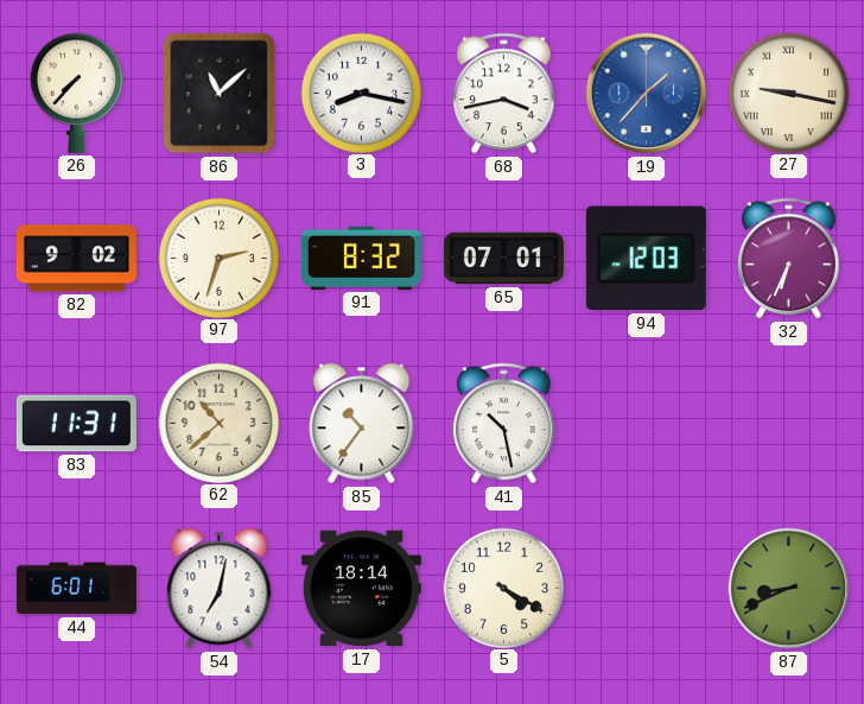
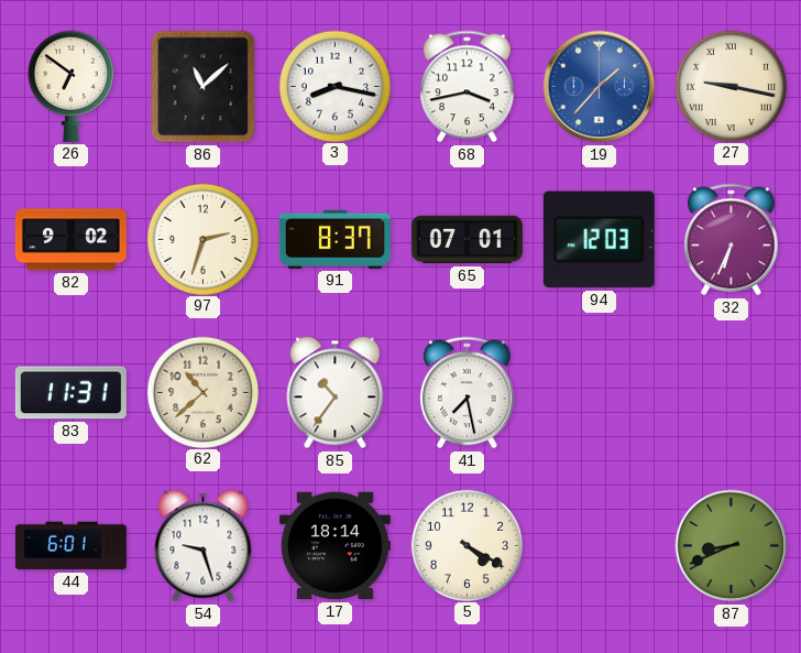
26: 7:37 -> 6:51
91: 8:32 -> 8:37
41: 10:28 -> 7:28
54: 7:02 -> 9:27
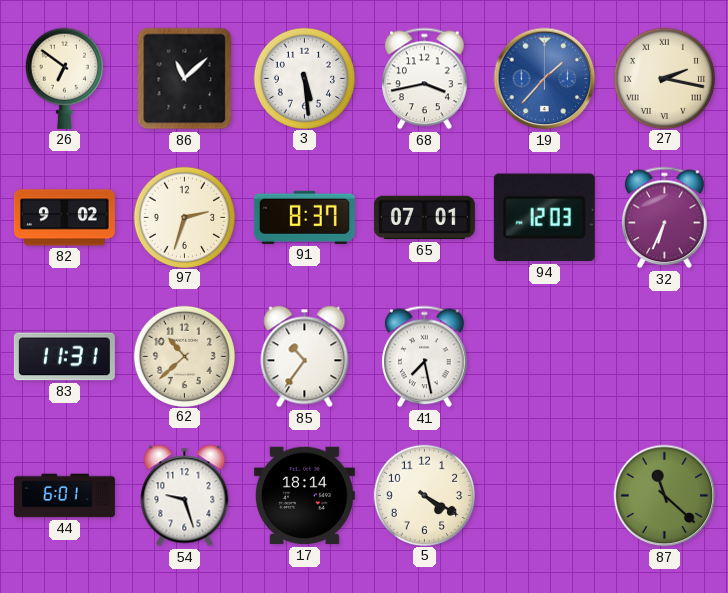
3: 8:17 -> 5:29
27: 9:17 -> 2:17
87: 8:41 -> 11:22
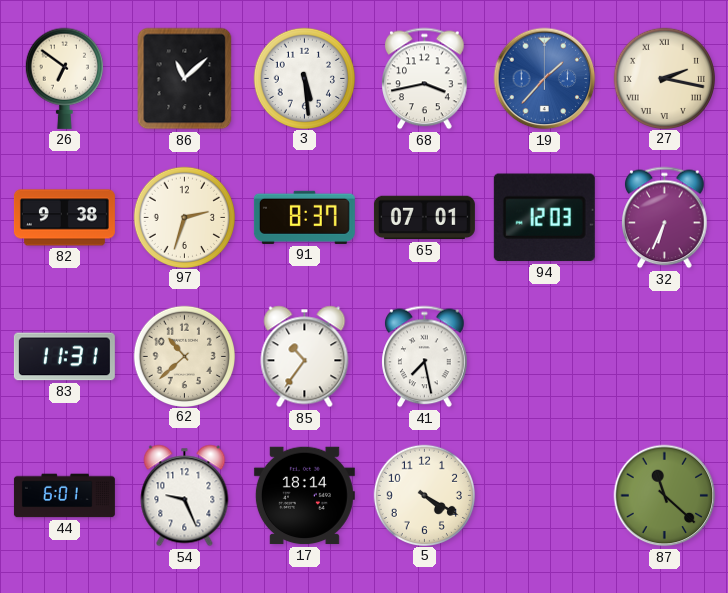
82: 9:02 -> 9:38
54: 9:27 -> 9:26
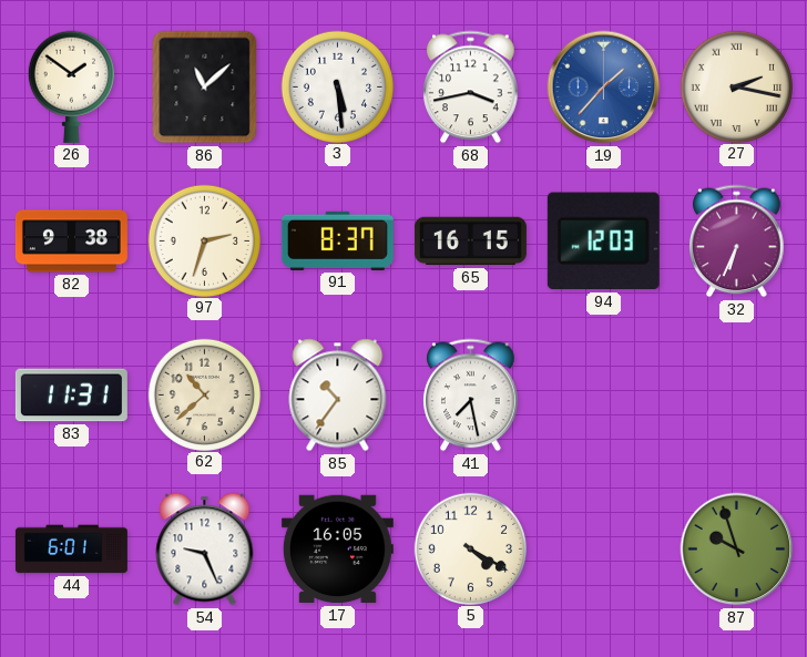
26: 6:51 -> 1:51
65: 07:01 -> 16:15
17: 18:14 -> 16:05
87: 11:22 -> 9:57
